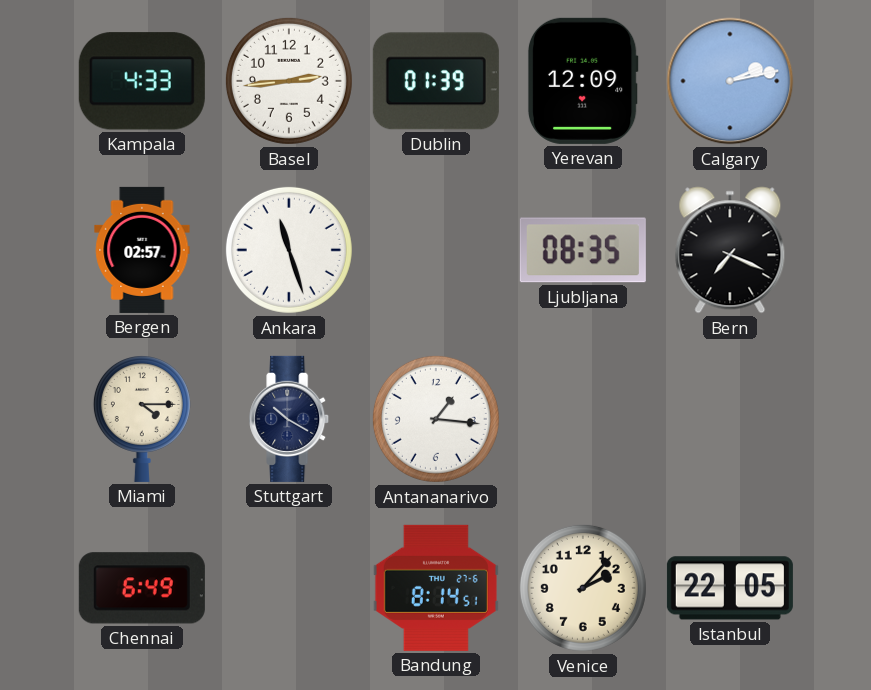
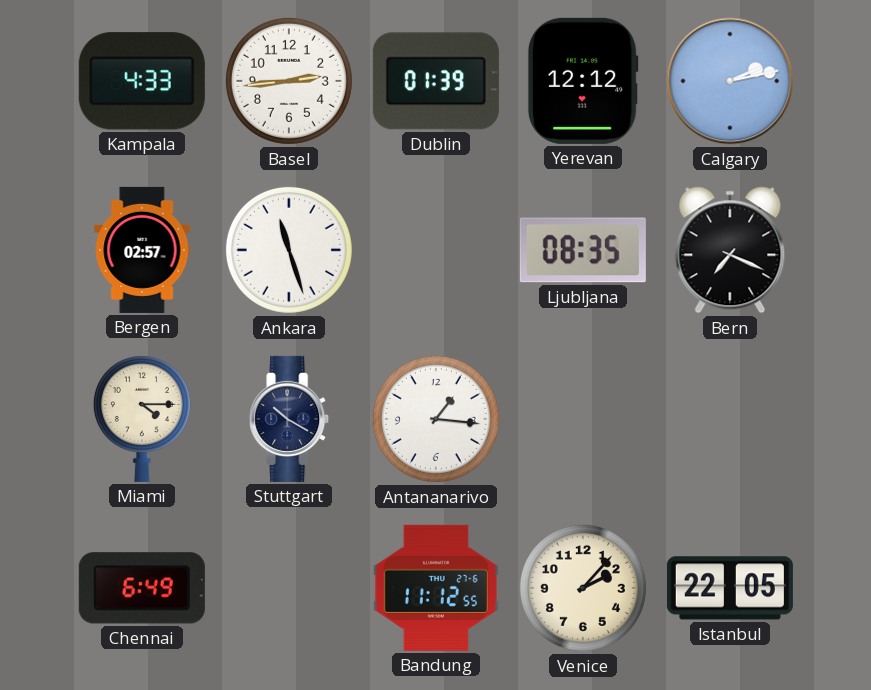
Yerevan: 12:09 -> 12:12
Bandung: 8:14 -> 11:12
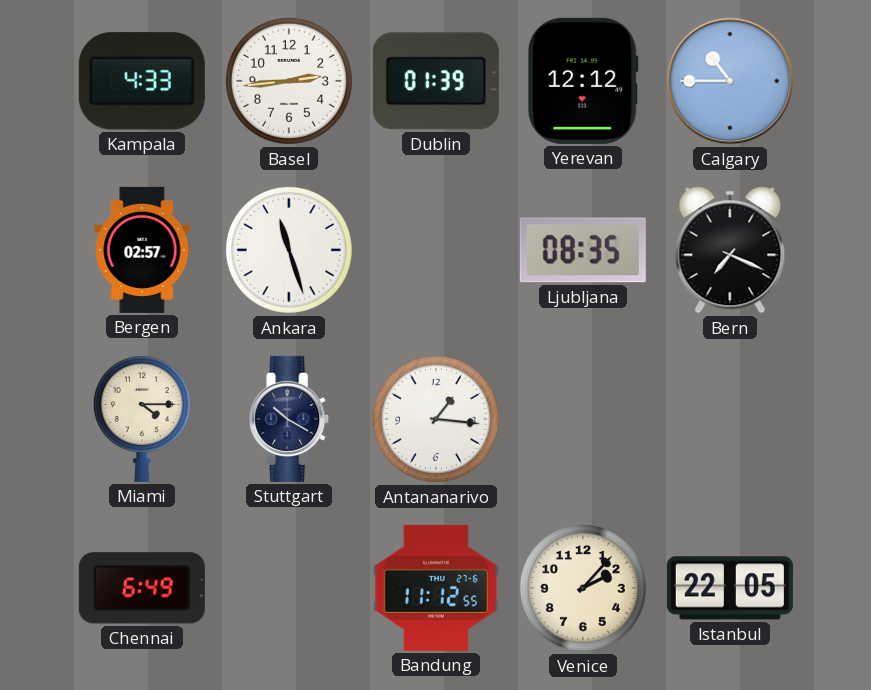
Calgary: 2:13 -> 10:45
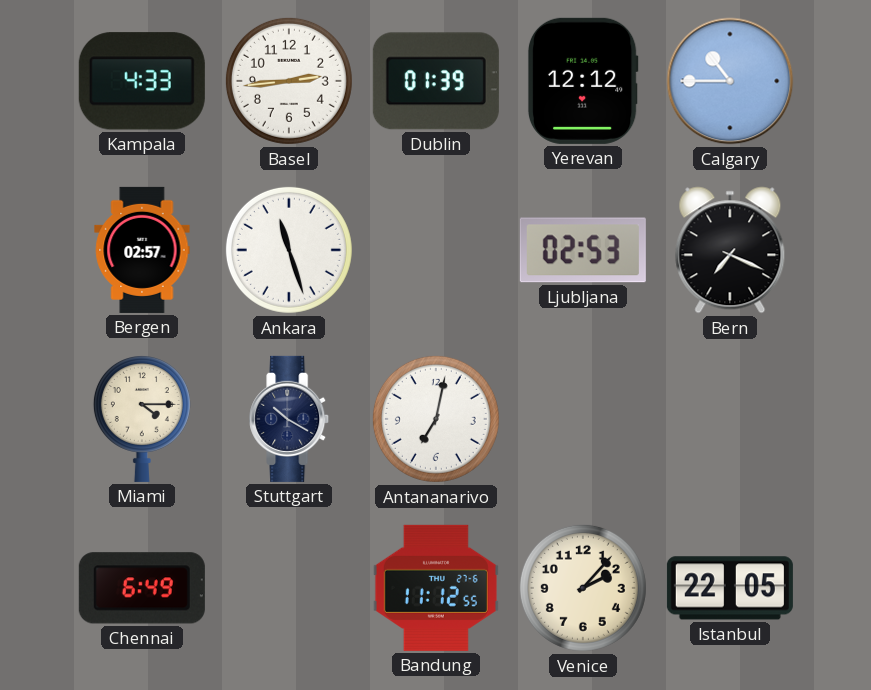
Ljubljana: 08:35 -> 02:53
Antananarivo: 1:16 -> 7:02
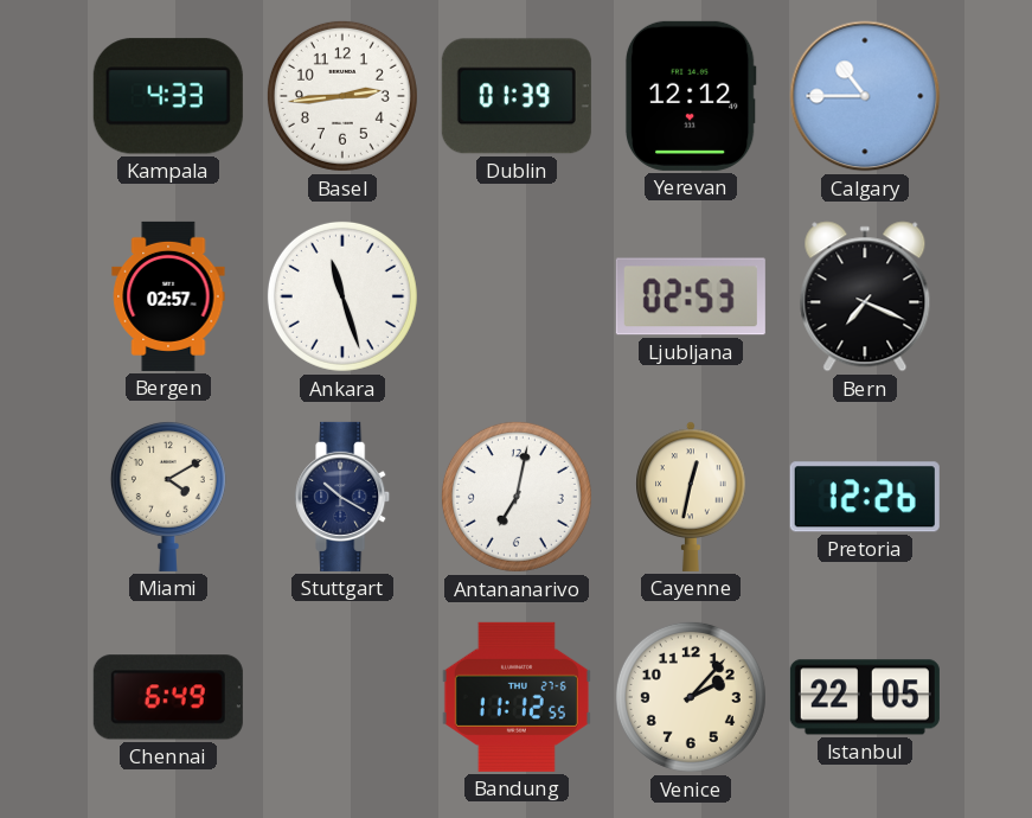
Miami: 4:15 -> 4:10
Cayenne: none -> 12:32
Pretoria: none -> 12:26
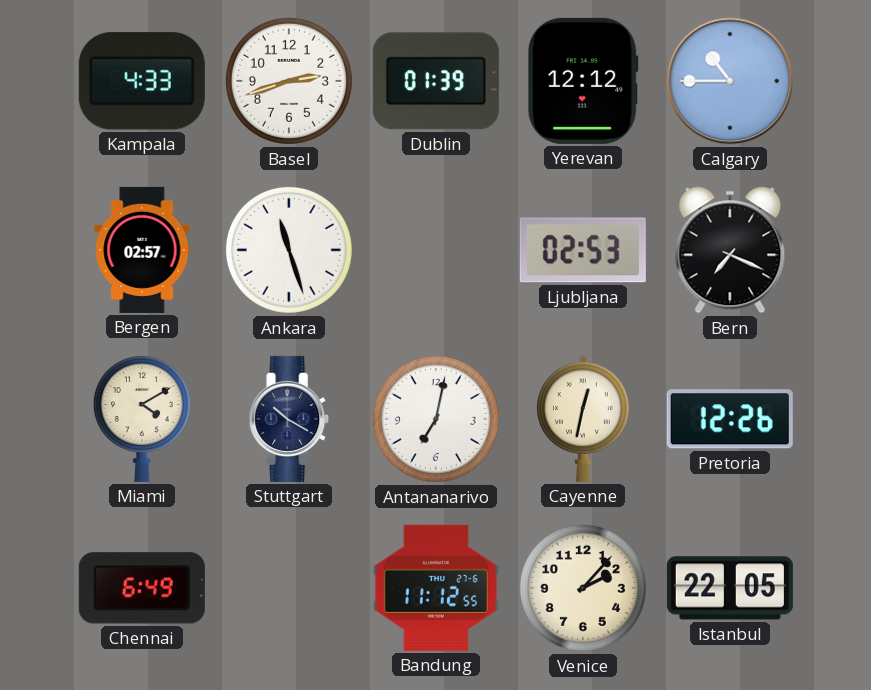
Basel: 2:44 -> 2:42
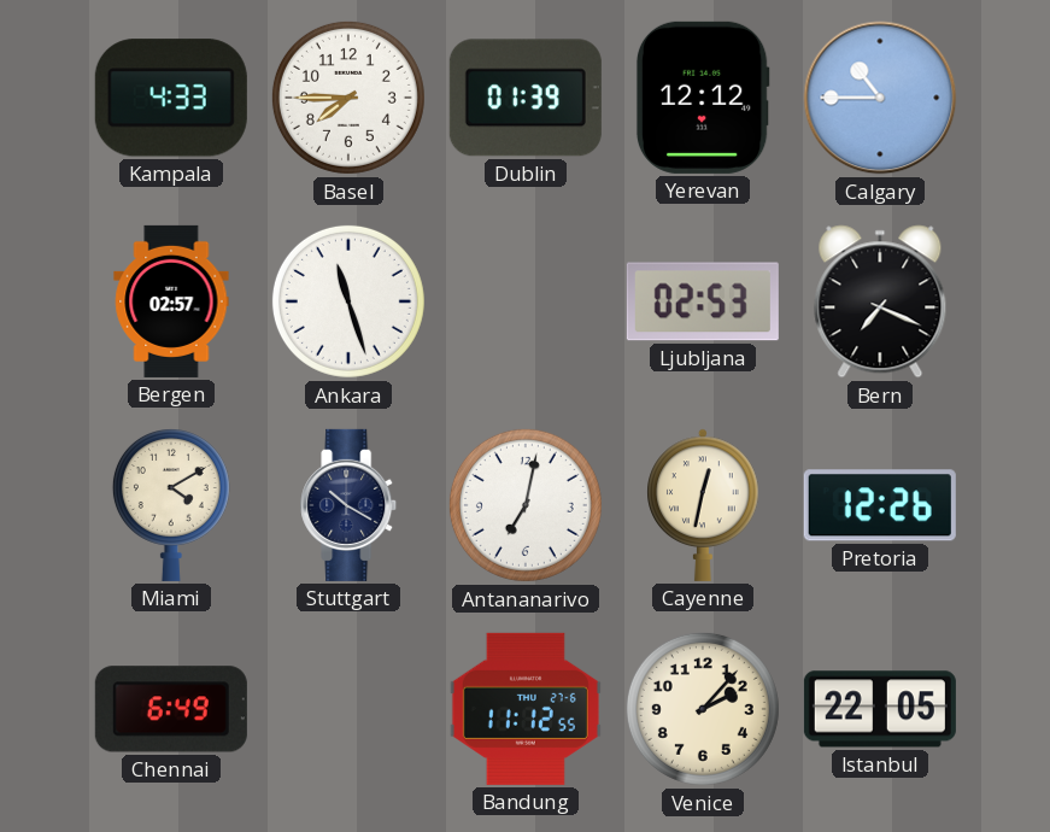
Basel: 2:42 -> 7:45
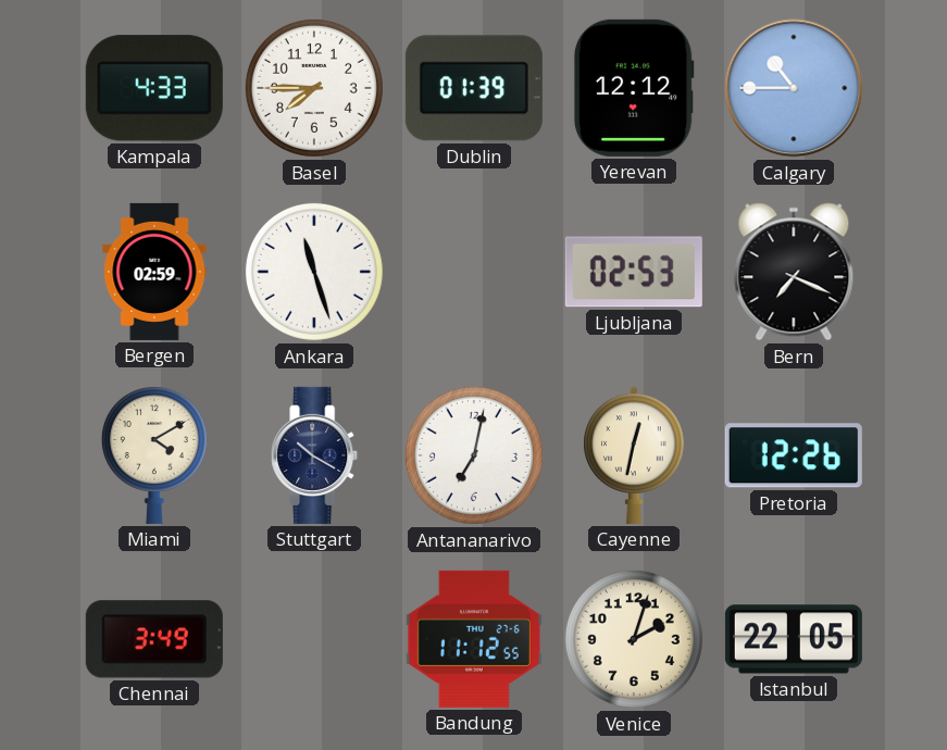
Bergen: 02:57 -> 02:59
Chennai: 6:49 -> 3:49
Venice: 2:07 -> 2:03
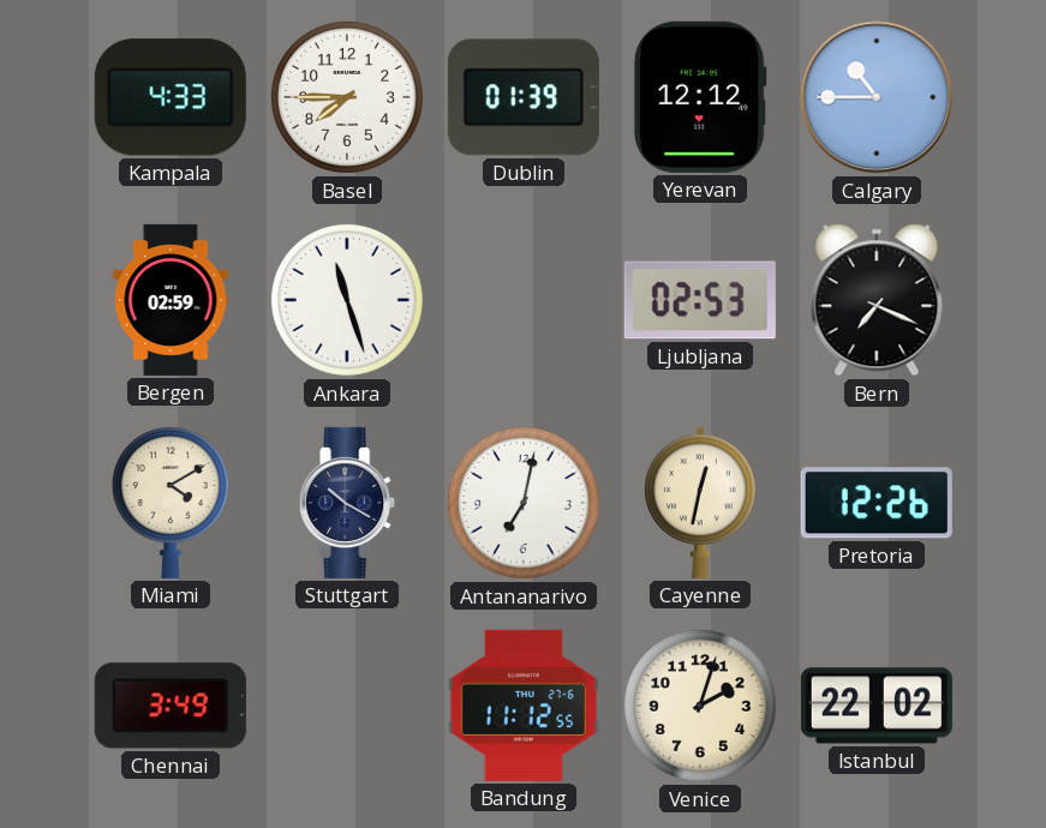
Istanbul: 22:05 -> 22:02
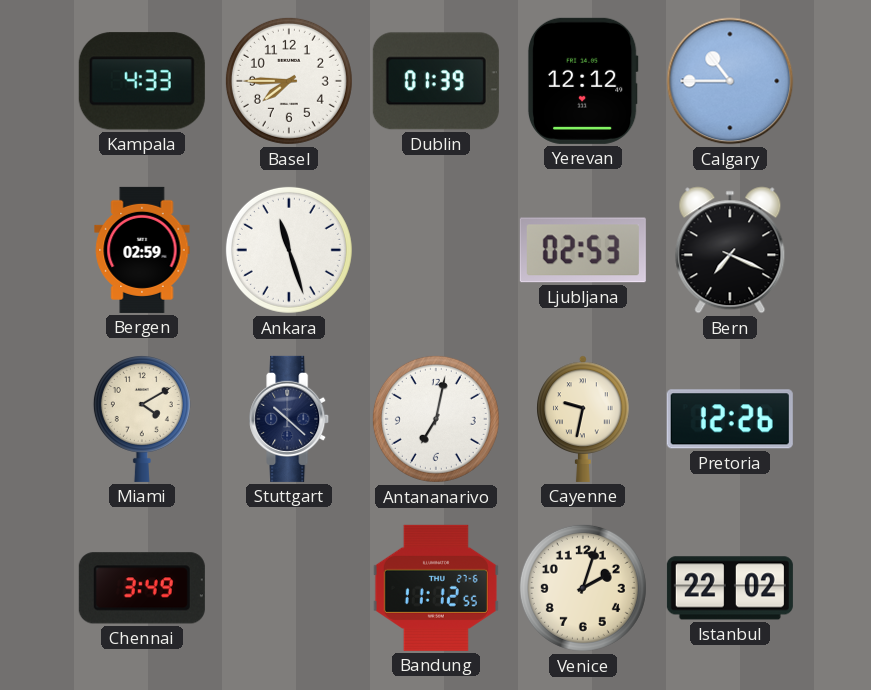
Stuttgart: 10:20 -> 10:22
Cayenne: 12:32 -> 9:32
